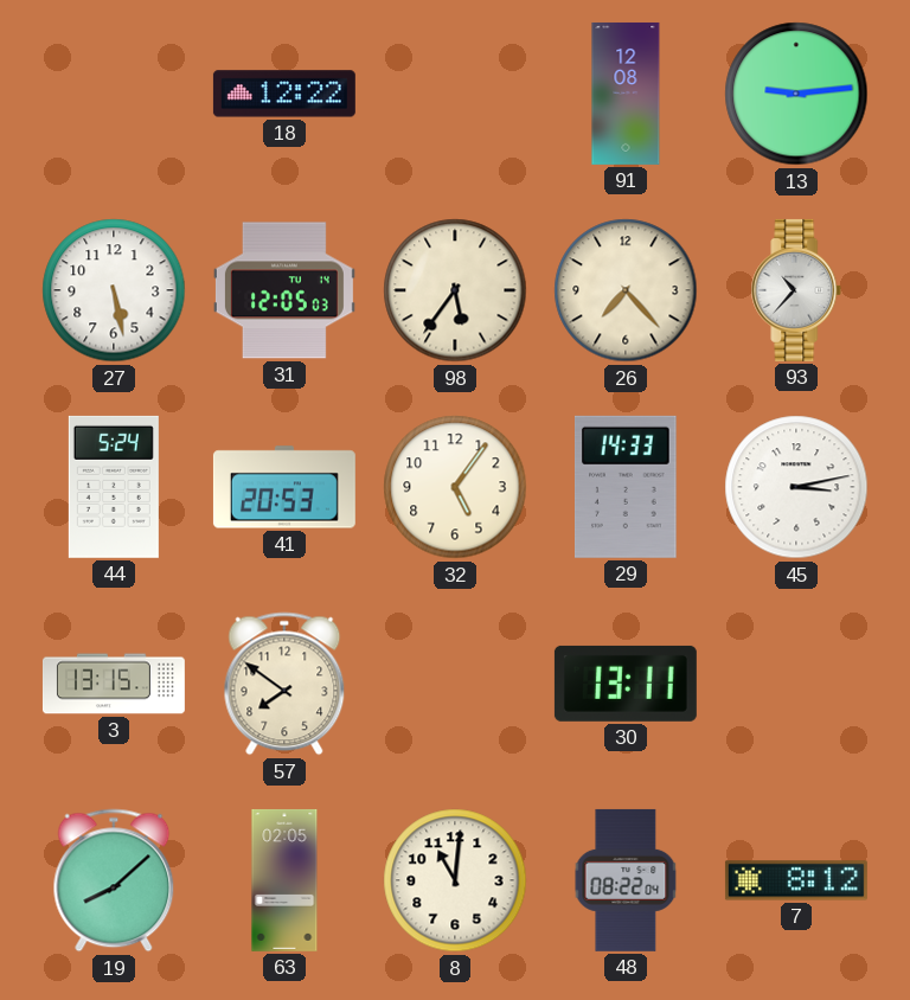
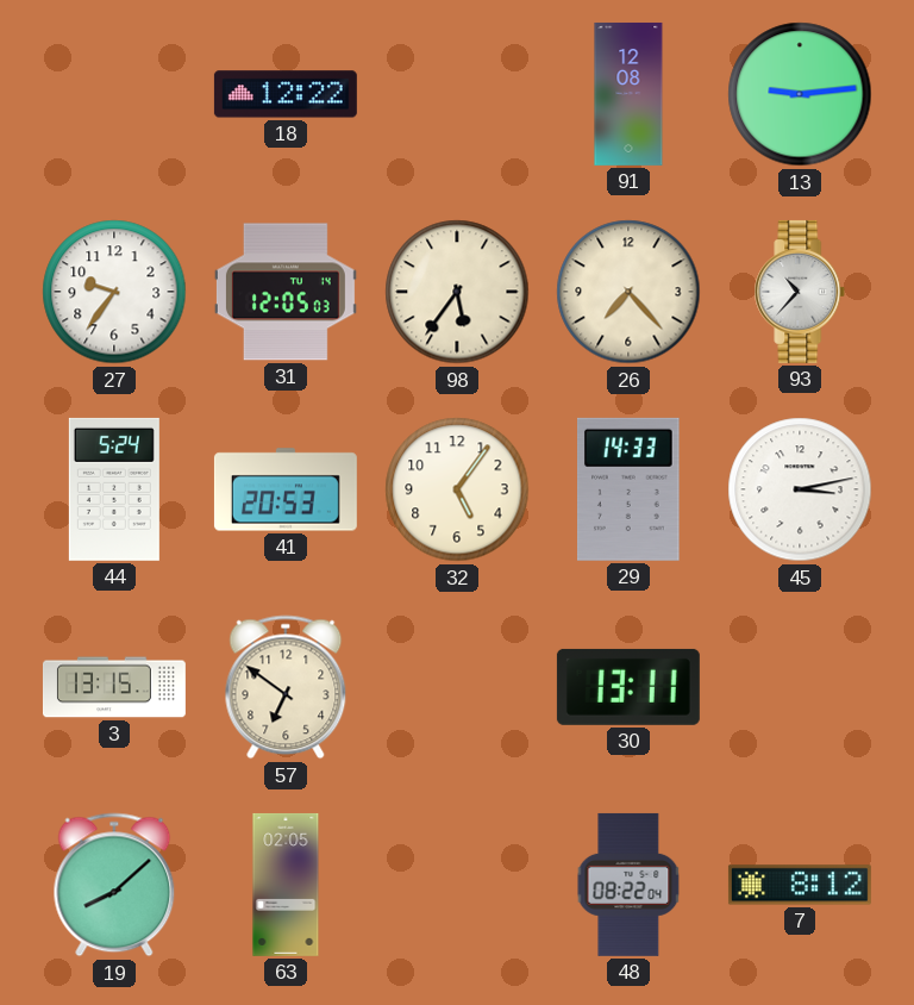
27: 5:28 -> 9:36
57: 7:51 -> 6:51
8: 11:01 -> none
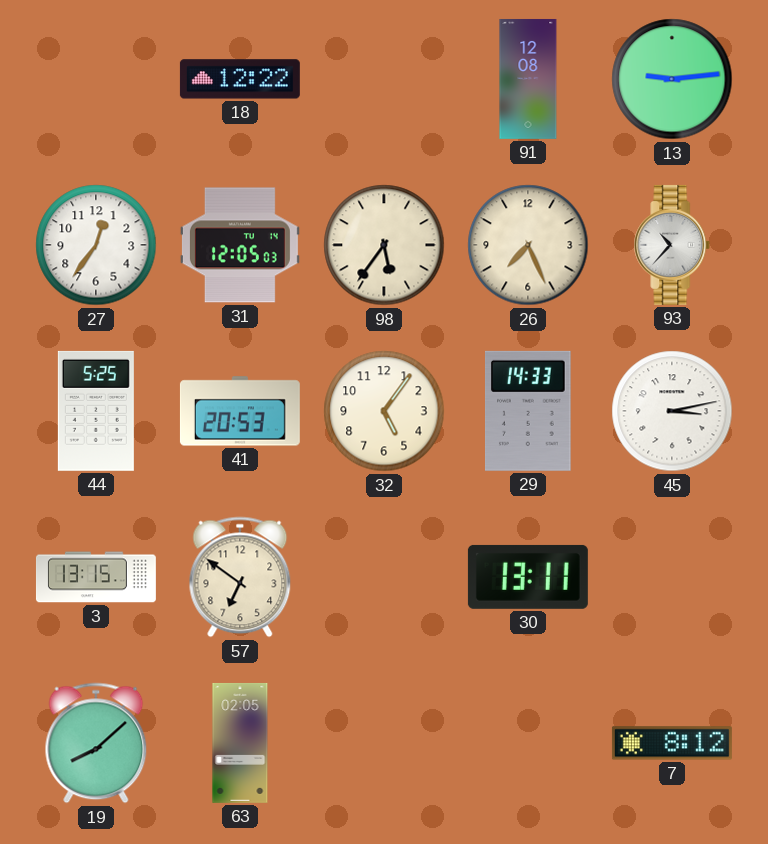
27: 9:36 -> 12:36
26: 7:23 -> 7:26
44: 5:24 -> 5:25
48: 08:22 -> none
